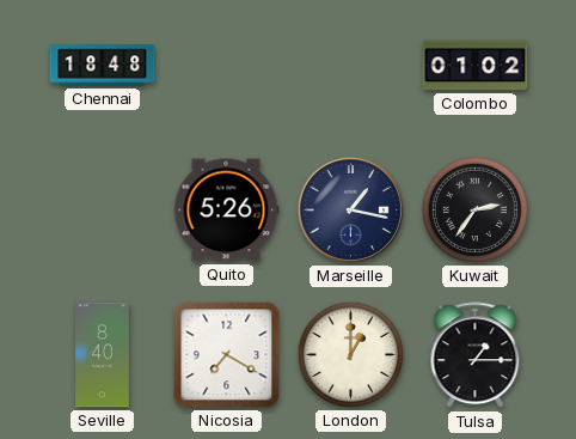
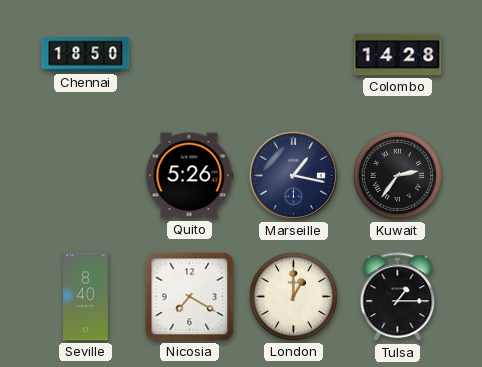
Chennai: 18:48 -> 18:50
Colombo: 01:02 -> 14:28
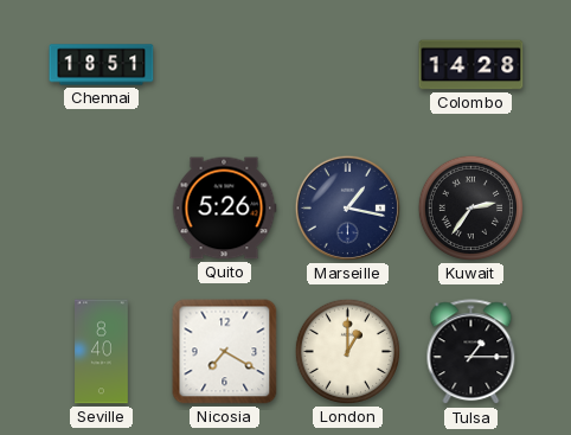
Chennai: 18:50 -> 18:51
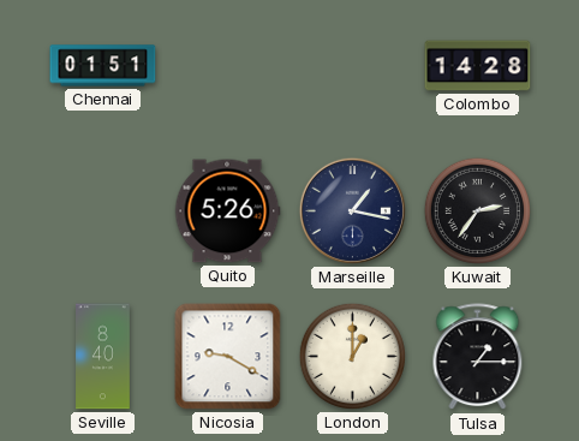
Chennai: 18:51 -> 01:51
Nicosia: 7:20 -> 9:20
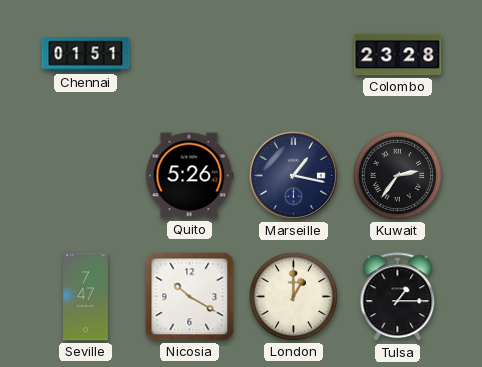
Colombo: 14:28 -> 23:28
Seville: 8:40 -> 7:47
Nicosia: 9:20 -> 10:20
